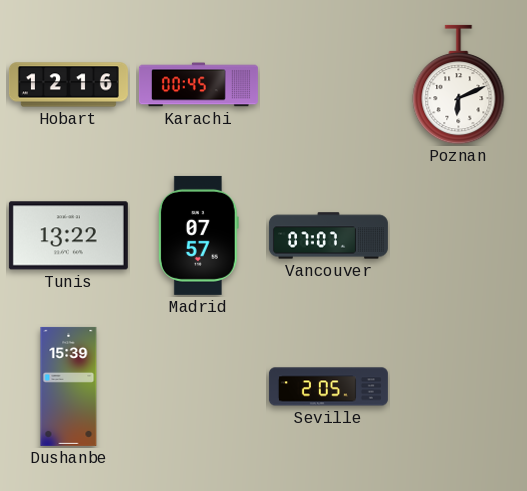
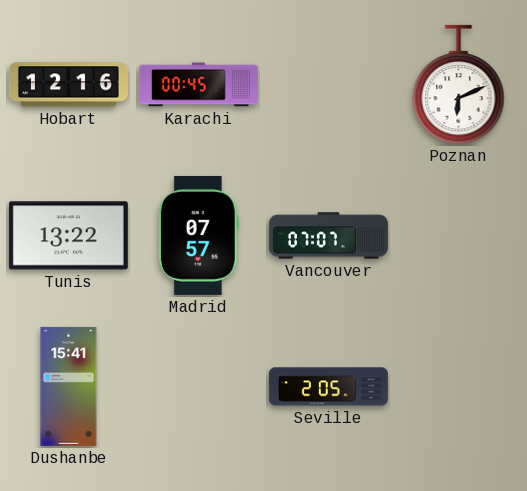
Dushanbe: 15:39 -> 15:41
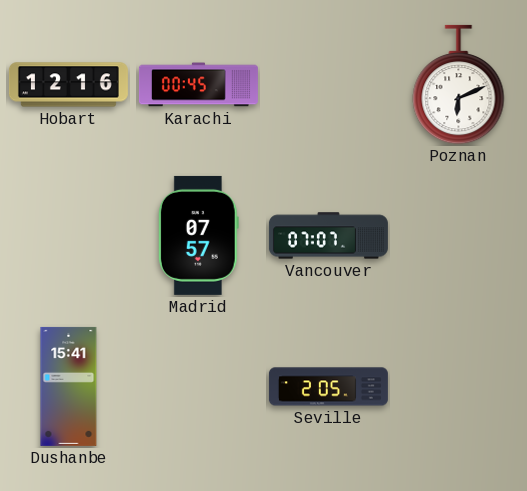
Tunis: 13:22 -> none
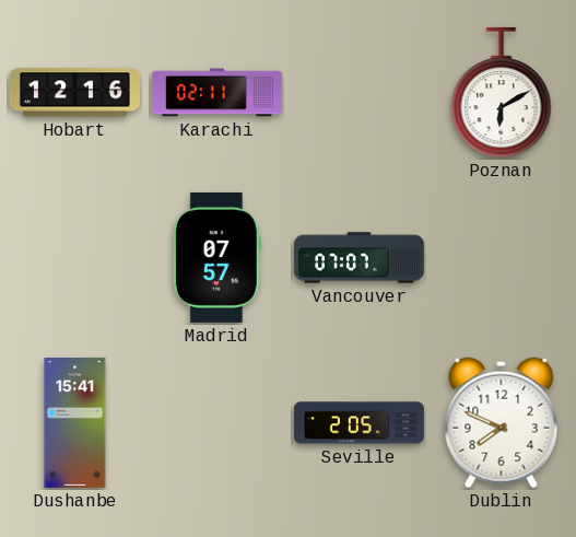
Karachi: 00:45 -> 02:11
Poznan: 6:11 -> 6:10
Dublin: none -> 7:49
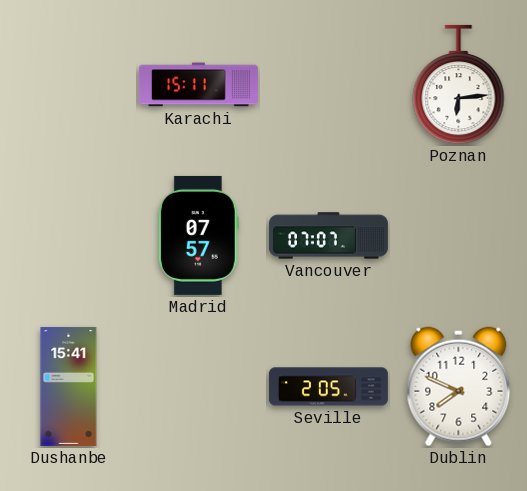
Hobart: 12:16 -> none
Karachi: 02:11 -> 15:11
Poznan: 6:10 -> 6:14
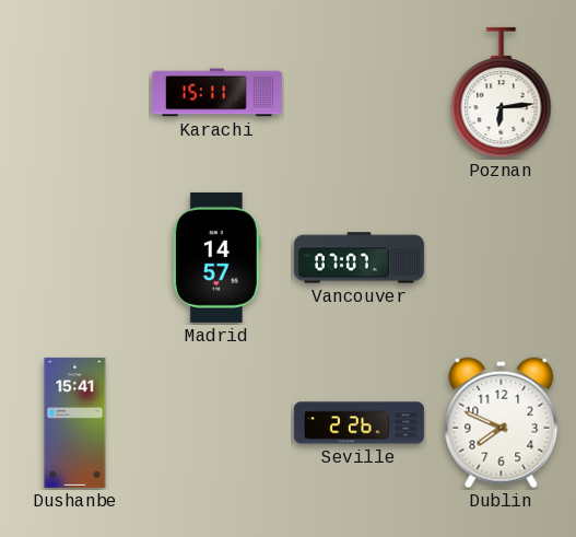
Madrid: 07:57 -> 14:57
Seville: 2:05 -> 2:26
